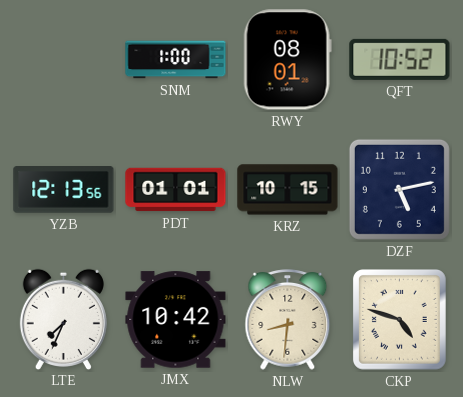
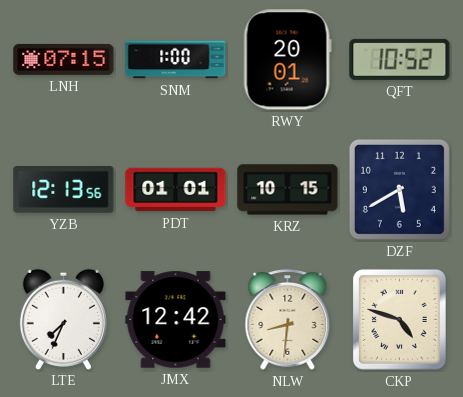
LNH: none -> 07:15
RWY: 08:01 -> 20:01
DZF: 5:13 -> 5:40
JMX: 10:42 -> 12:42
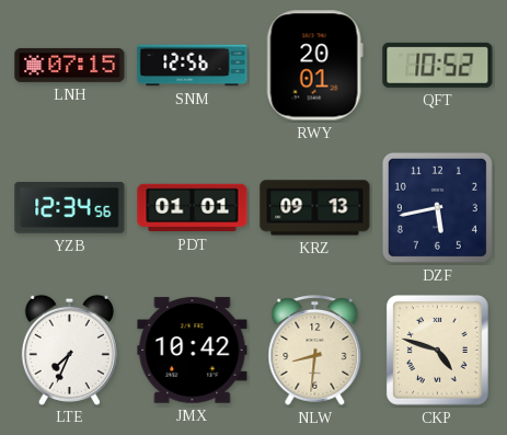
SNM: 1:00 -> 12:56
YZB: 12:13 -> 12:34
KRZ: 10:15 -> 09:13
DZF: 5:40 -> 5:43
JMX: 12:42 -> 10:42
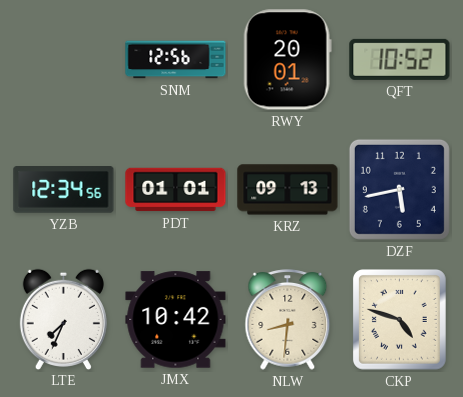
LNH: 07:15 -> none
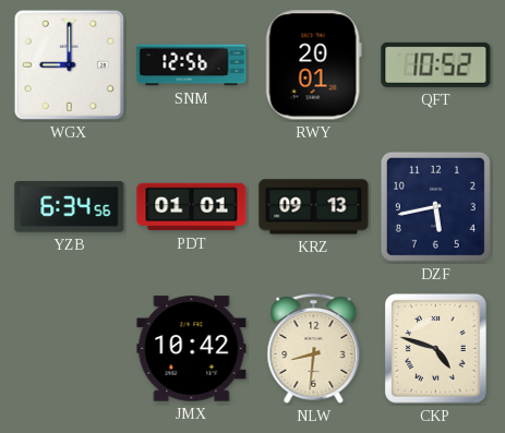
WGX: none -> 9:00
YZB: 12:34 -> 6:34
LTE: 7:34 -> none
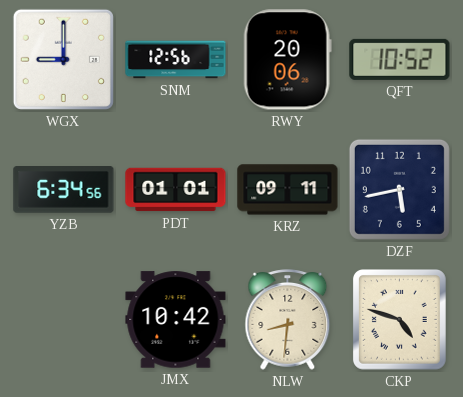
RWY: 20:01 -> 20:06
KRZ: 09:13 -> 09:11
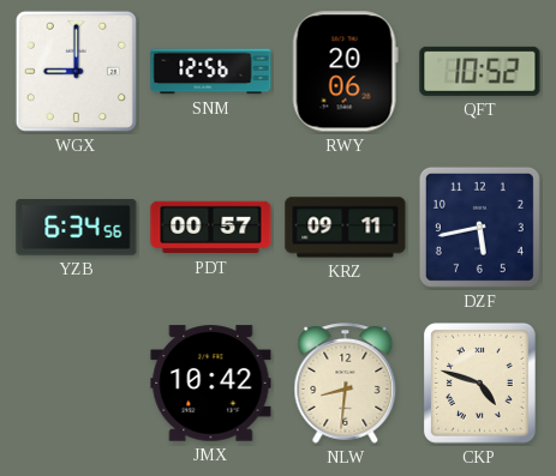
PDT: 01:01 -> 00:57
